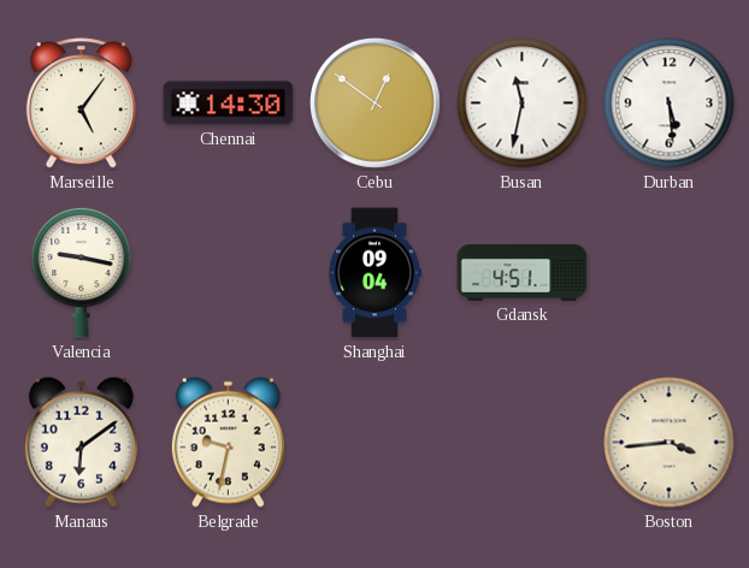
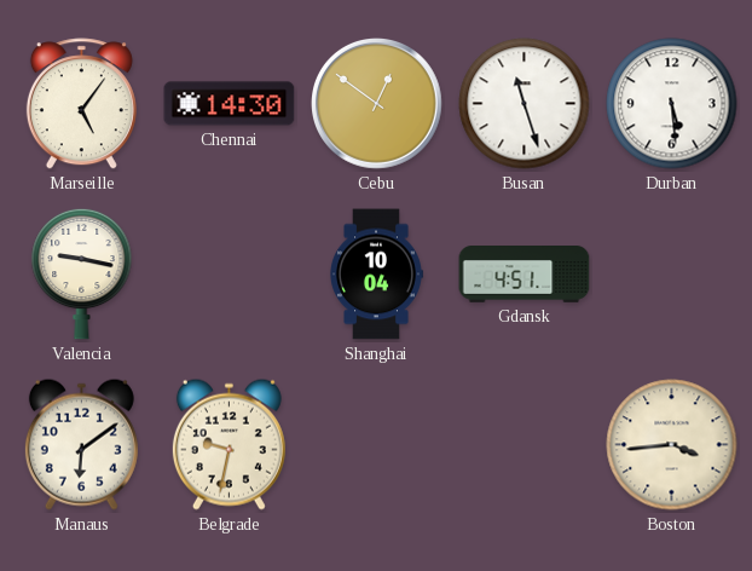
Busan: 11:32 -> 11:27
Shanghai: 09:04 -> 10:04
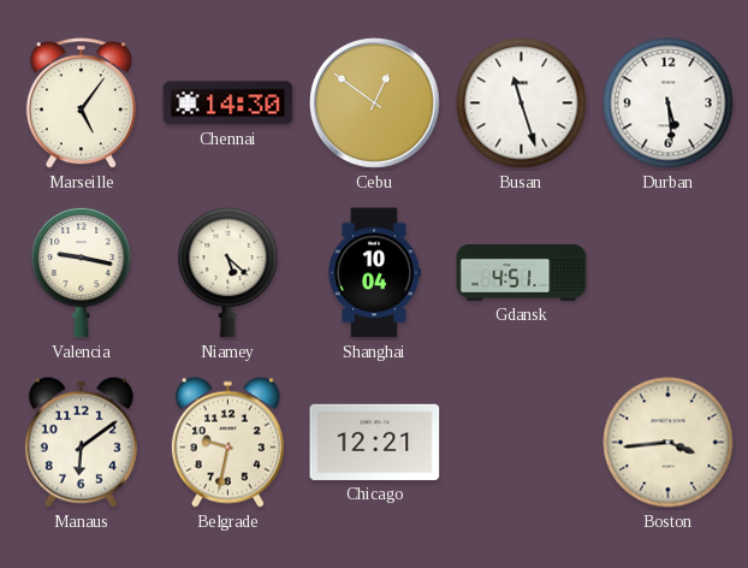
Niamey: none -> 5:22
Chicago: none -> 12:21
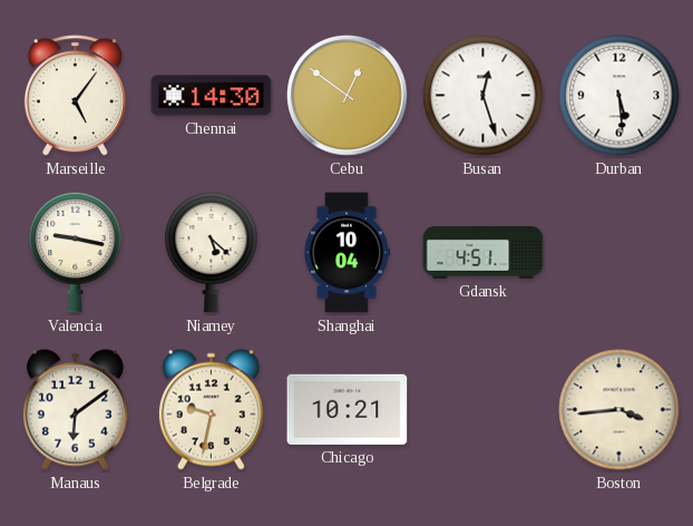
Busan: 11:27 -> 12:27
Chicago: 12:21 -> 10:21
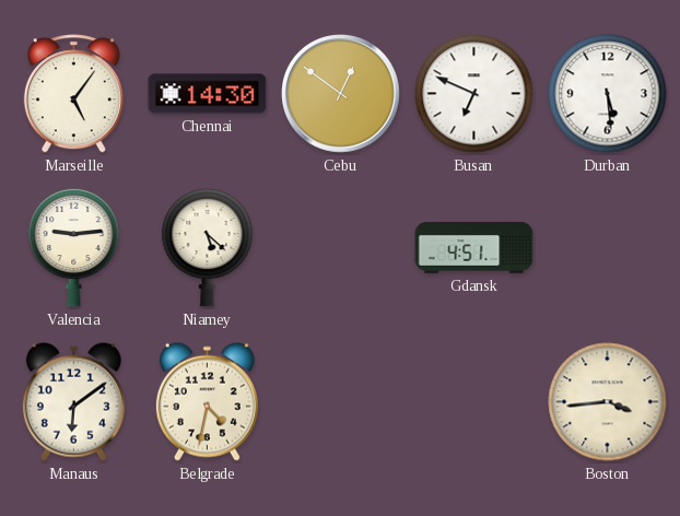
Busan: 12:27 -> 6:49
Valencia: 9:17 -> 9:14
Shanghai: 10:04 -> none
Belgrade: 9:32 -> 4:32
Chicago: 10:21 -> none
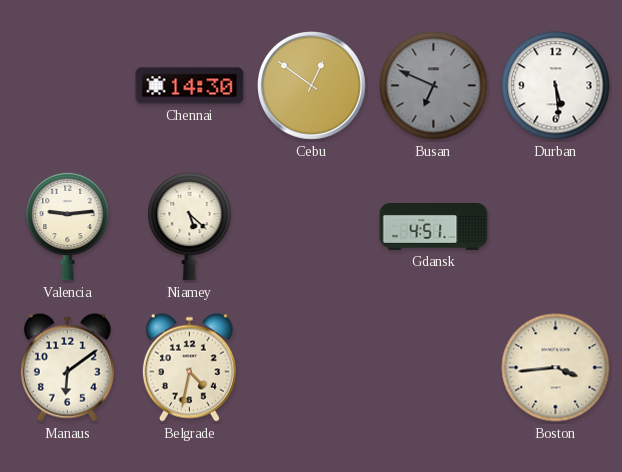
Marseille: 5:06 -> none
Busan dial: white -> grey
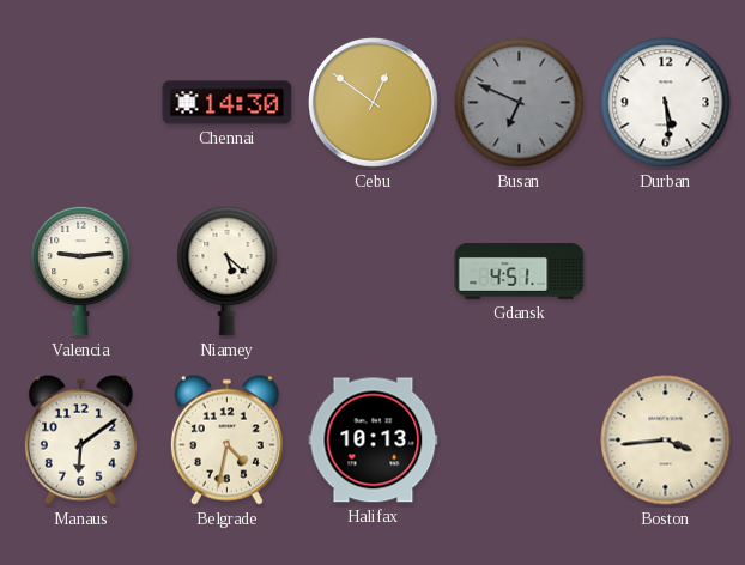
Halifax: none -> 10:13
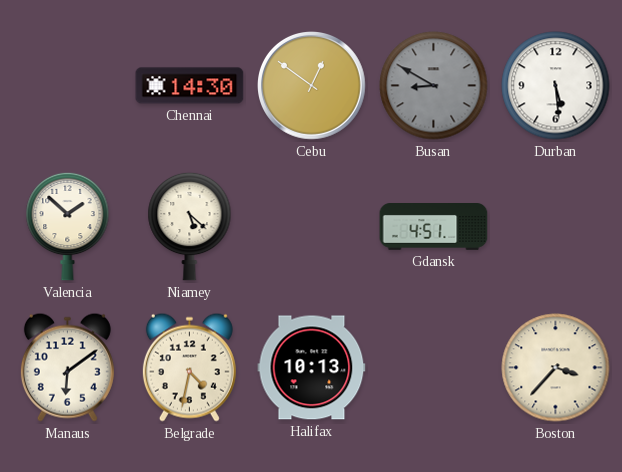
Busan: 6:49 -> 8:50
Valencia: 9:14 -> 1:52
Boston: 3:44 -> 3:37
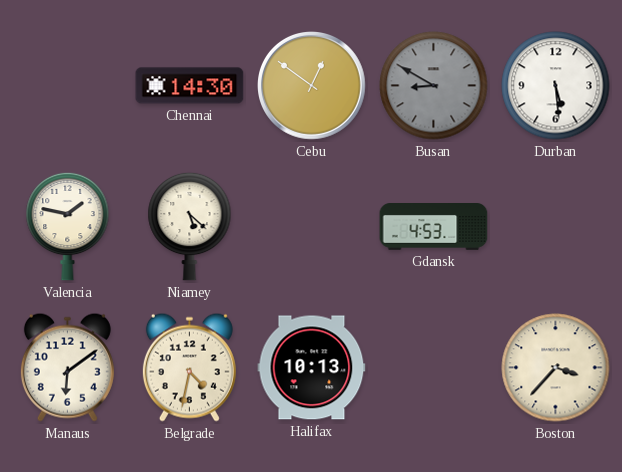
Valencia: 1:52 -> 1:47
Gdansk: 4:51 -> 4:53
